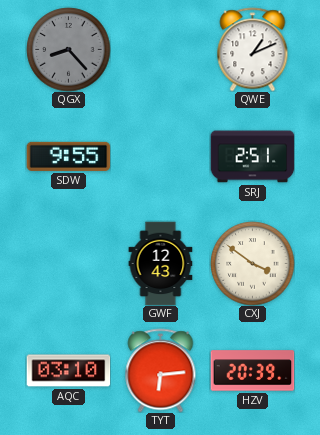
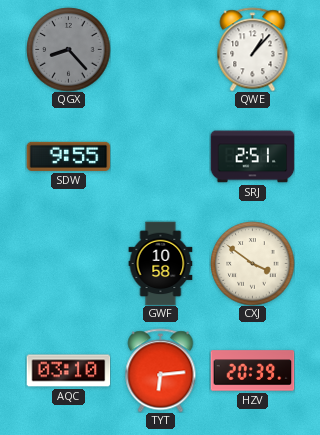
QWE: 1:11 -> 1:07
GWF: 12:43 -> 10:58
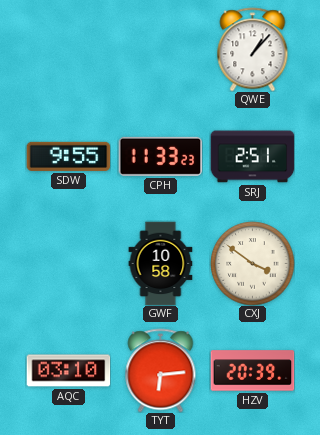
QGX: 8:23 -> none
CPH: none -> 11:33
